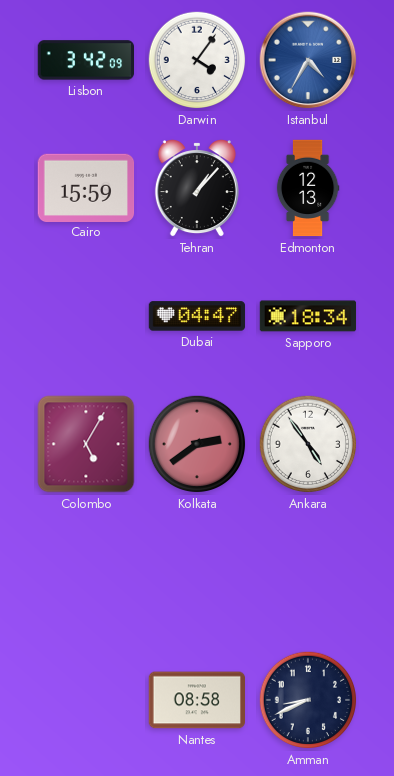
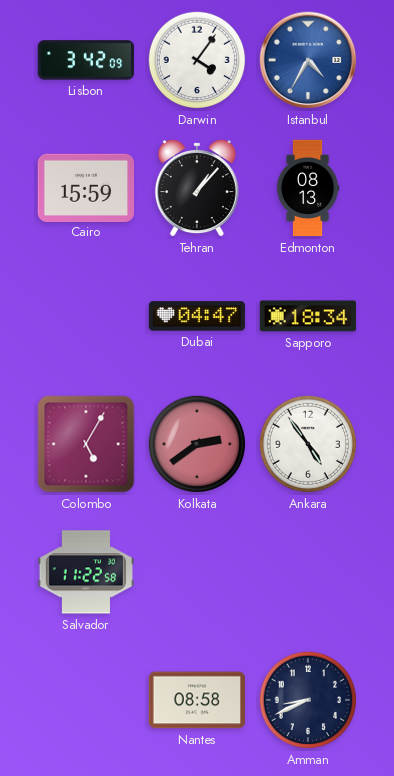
Edmonton: 12:13 -> 08:13
Salvador: none -> 11:22
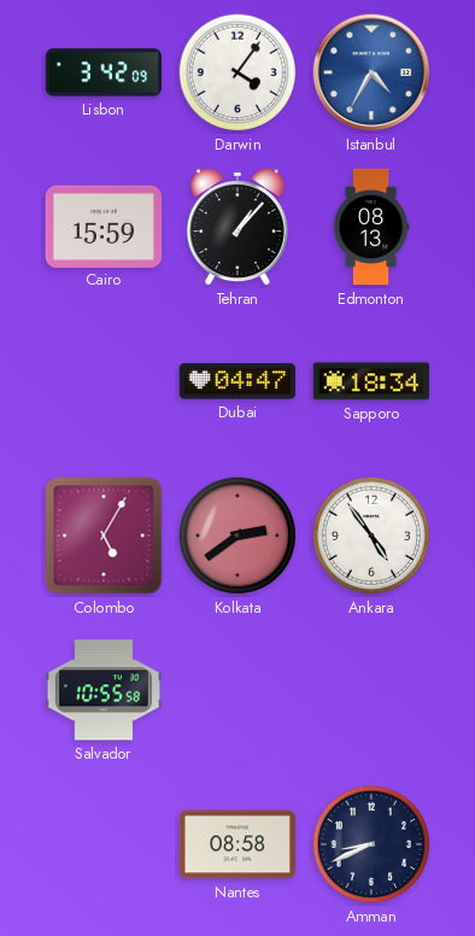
Salvador: 11:22 -> 10:55
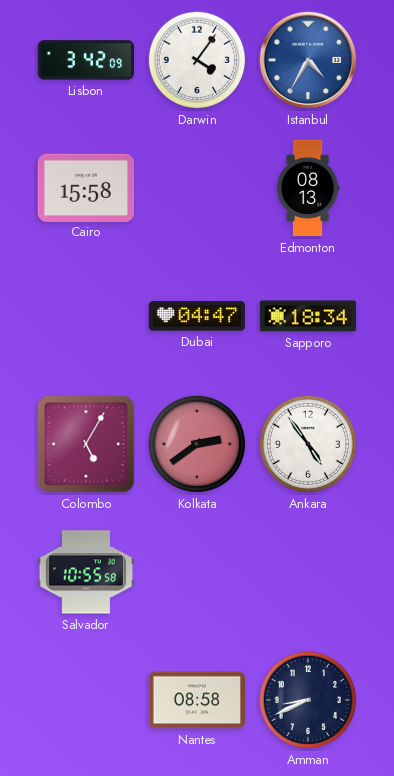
Cairo: 15:59 -> 15:58
Tehran: 1:07 -> none
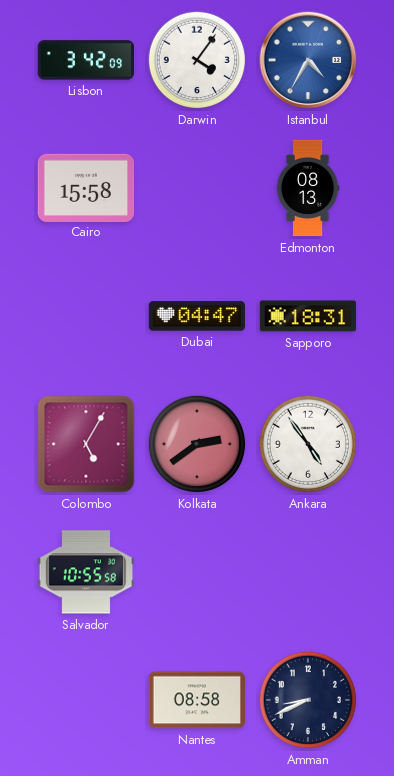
Sapporo: 18:34 -> 18:31
